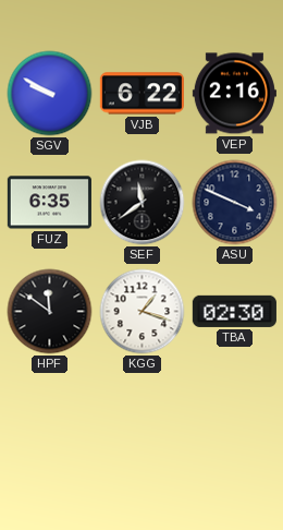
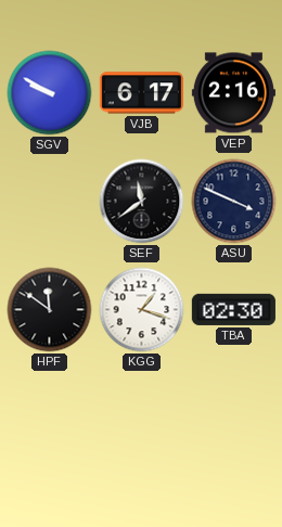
VJB: 6:22 -> 6:17
FUZ: 6:35 -> none
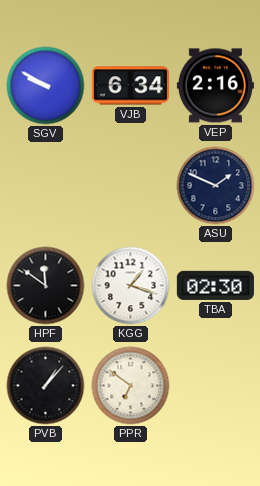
VJB: 6:17 -> 6:34
SEF: 11:39 -> none
ASU: 3:49 -> 1:49
PVB: none -> 1:07
PPR: none -> 6:51
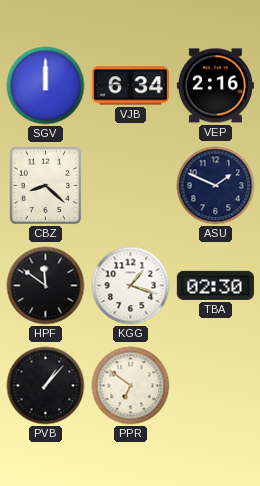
SGV: 9:50 -> 12:00
CBZ: none -> 8:22
